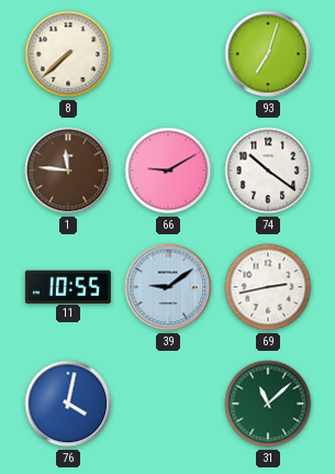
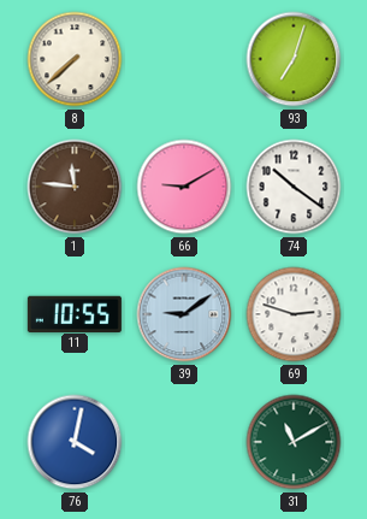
69: 2:43 -> 2:48
31: 11:08 -> 11:10
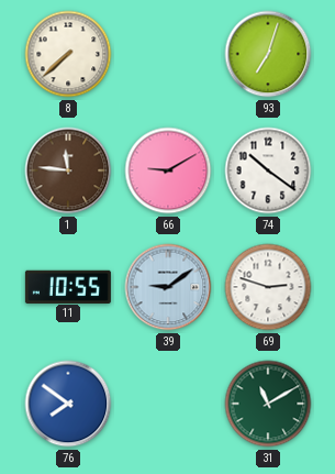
76: 4:02 -> 7:51
